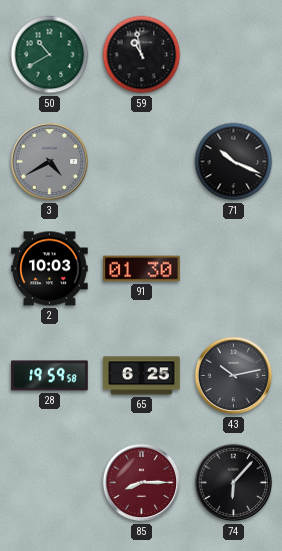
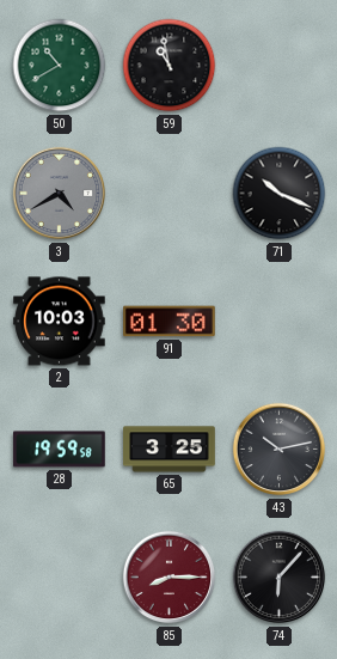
65: 6:25 -> 3:25
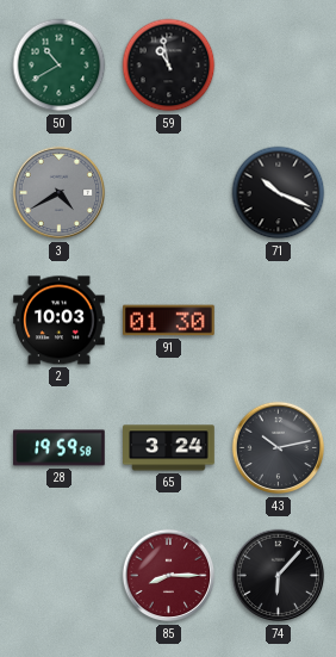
65: 3:25 -> 3:24
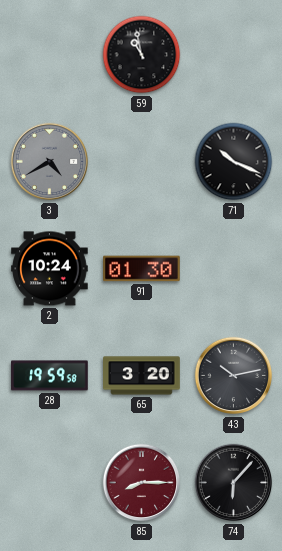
50: 10:40 -> none
2: 10:03 -> 10:24
65: 3:24 -> 3:20
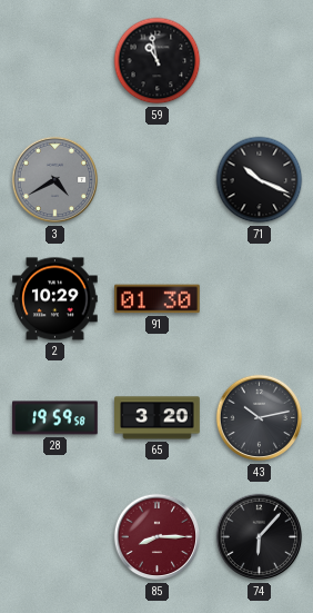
2: 10:24 -> 10:29
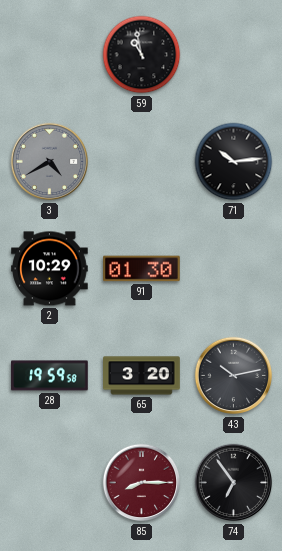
71: 10:19 -> 10:14
74: 6:07 -> 6:54
